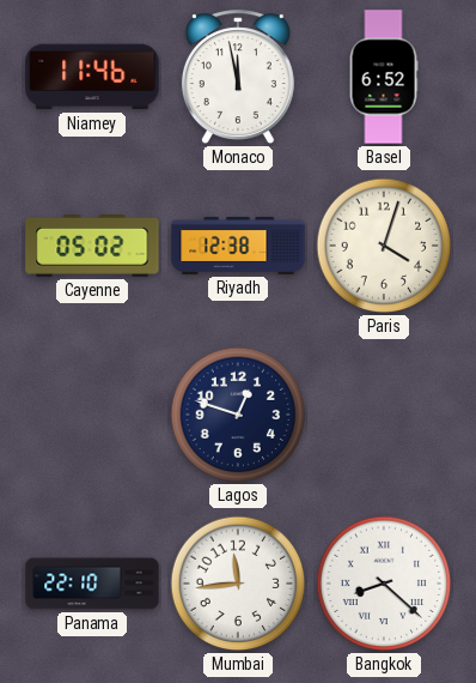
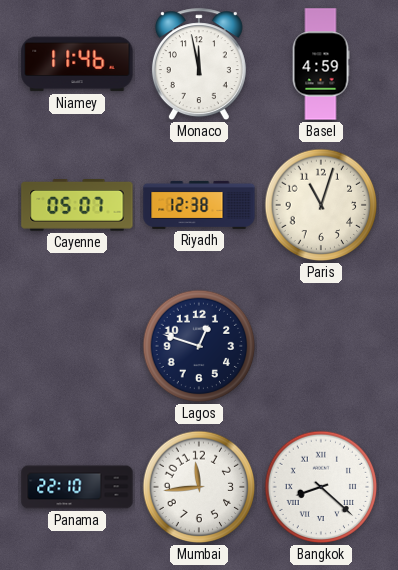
Basel: 6:52 -> 4:59
Cayenne: 05:02 -> 05:07
Paris: 4:03 -> 11:03
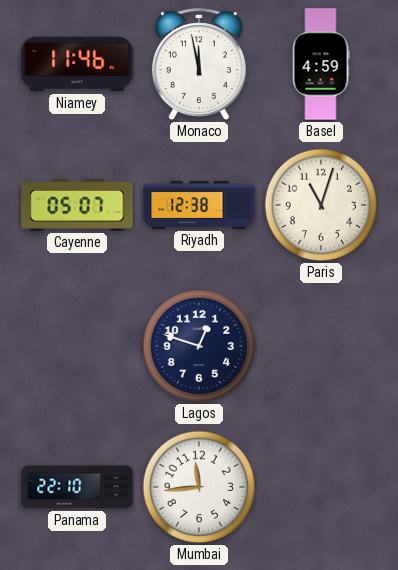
Bangkok: 8:22 -> none
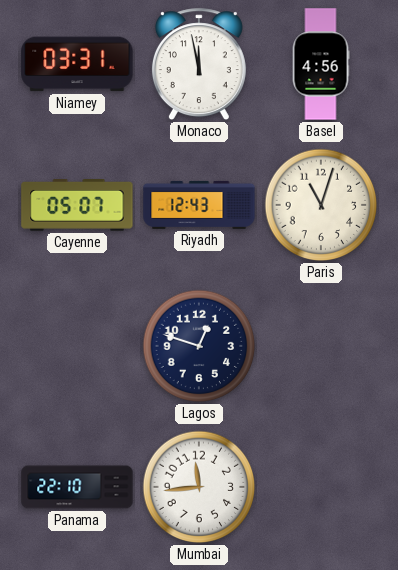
Niamey: 11:46 -> 03:31
Basel: 4:59 -> 4:56
Riyadh: 12:38 -> 12:43
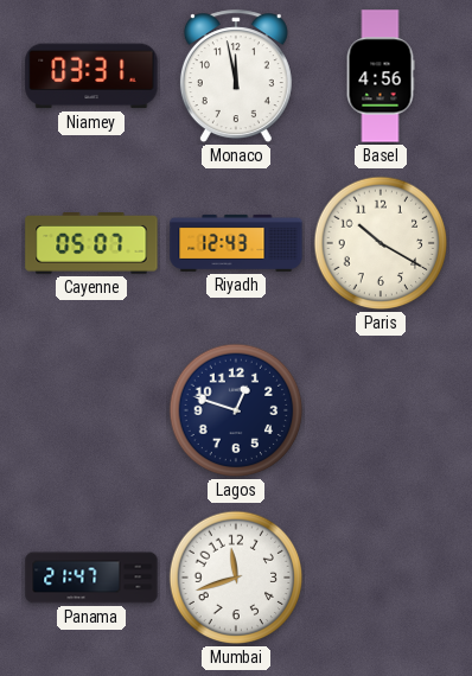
Paris: 11:03 -> 10:20
Panama: 22:10 -> 21:47
Mumbai: 11:44 -> 11:42
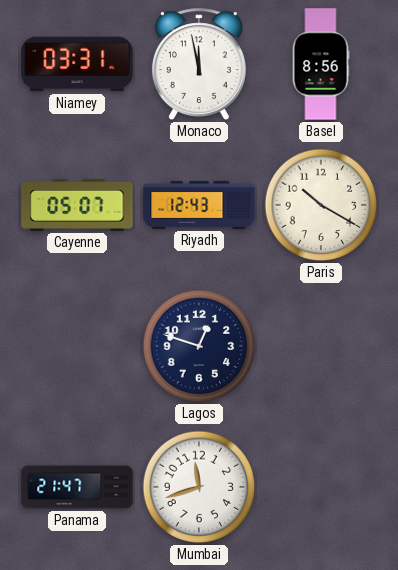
Basel: 4:56 -> 8:56
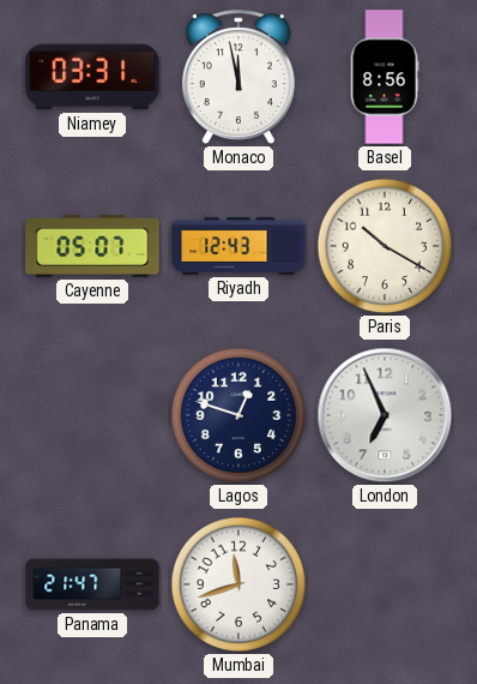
London: none -> 6:56
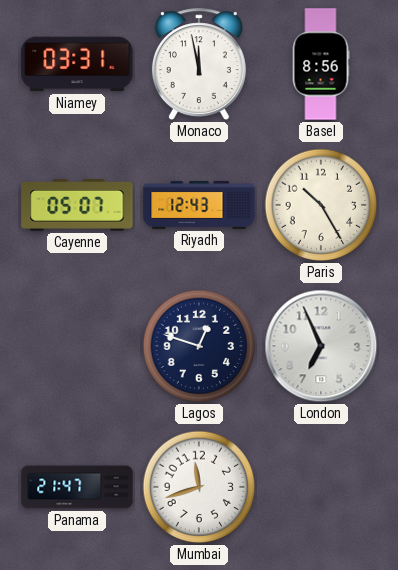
Paris: 10:20 -> 10:25
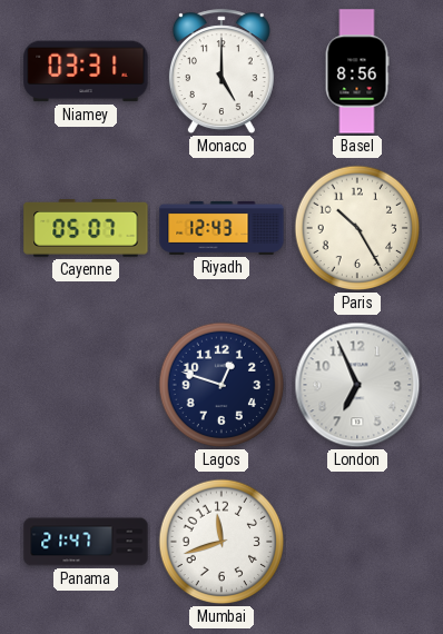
Monaco: 11:58 -> 5:00
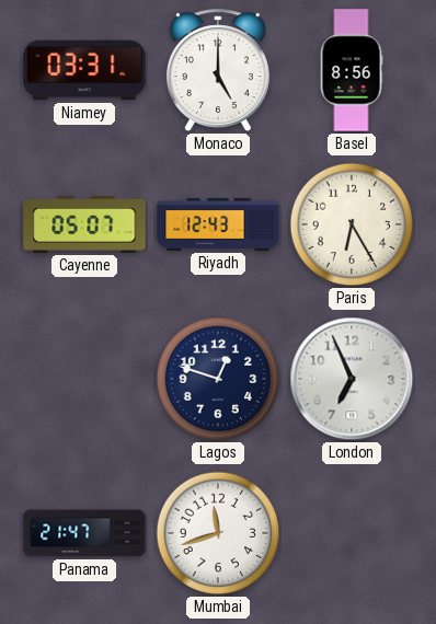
Paris: 10:25 -> 6:25
